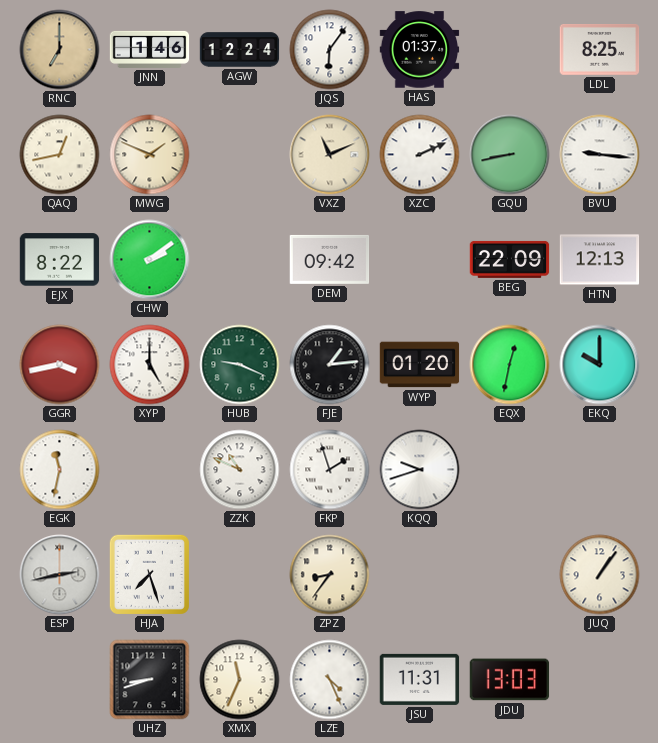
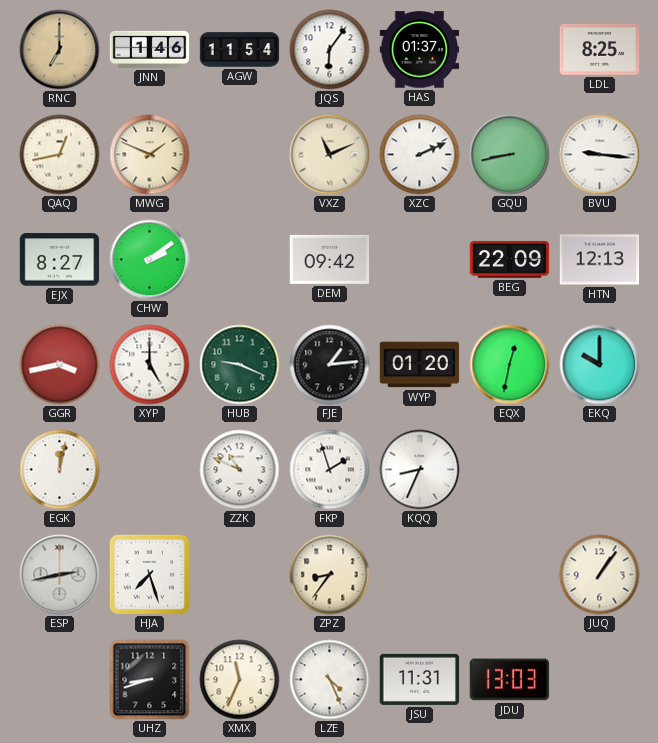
AGW: 12:24 -> 11:54
EJX: 8:22 -> 8:27
EGK: 11:32 -> 12:02
KQQ: 9:42 -> 8:34
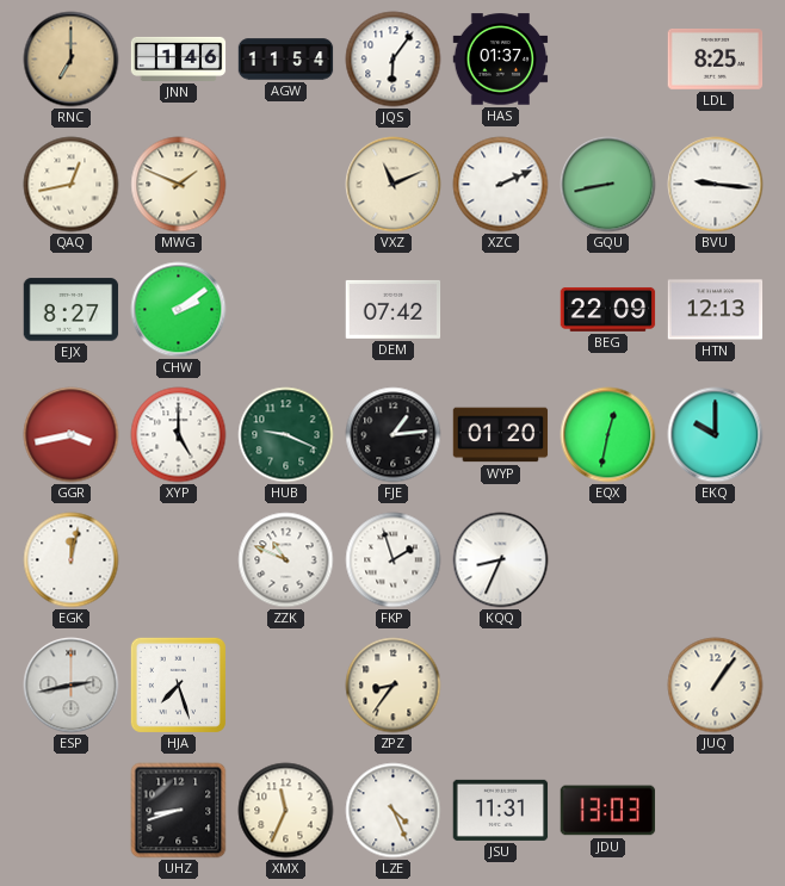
DEM: 09:42 -> 07:42
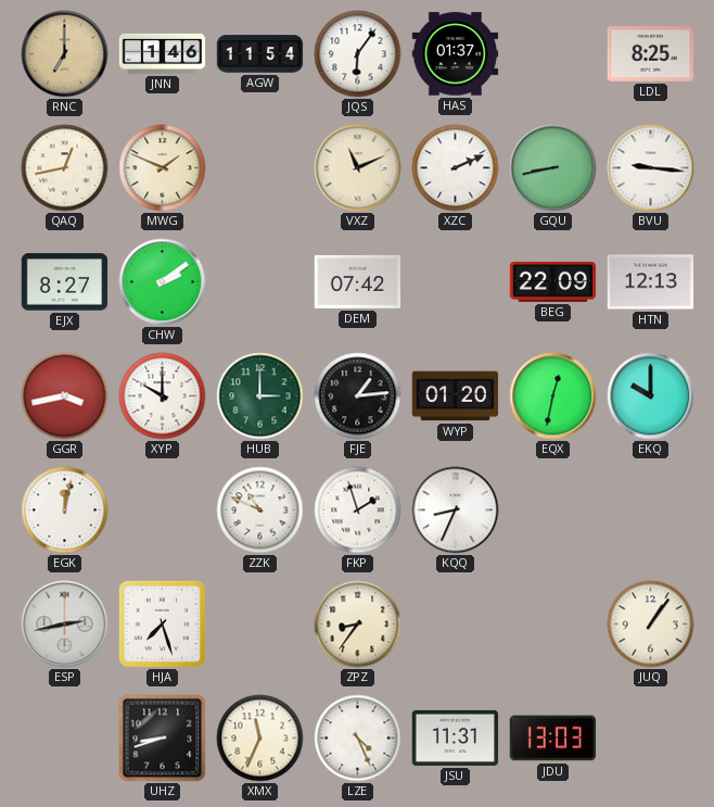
XYP: 5:00 -> 10:00
HUB: 9:19 -> 3:00
